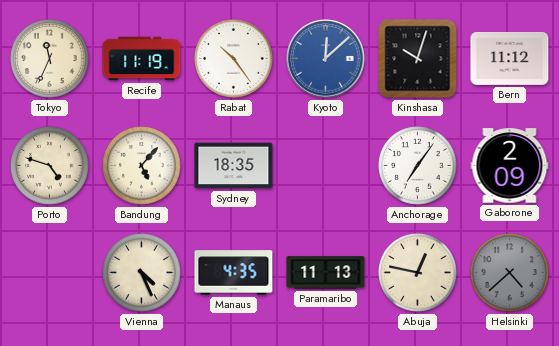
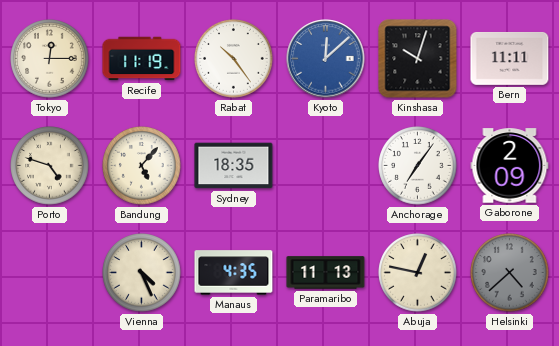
Tokyo: 11:34 -> 12:15
Bern: 11:12 -> 11:11
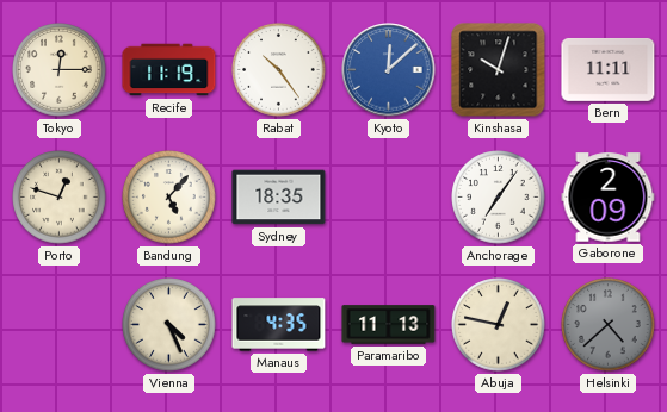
Porto: 4:48 -> 12:48
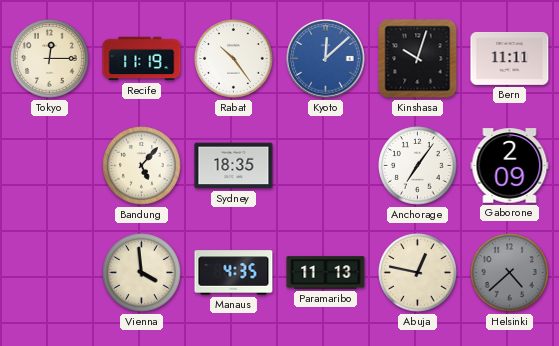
Porto: 12:48 -> none
Vienna: 4:26 -> 3:59
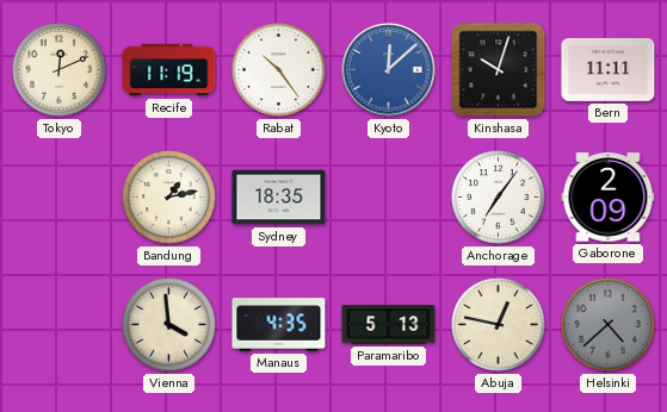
Tokyo: 12:15 -> 12:11
Bandung: 5:07 -> 1:13
Paramaribo: 11:13 -> 5:13
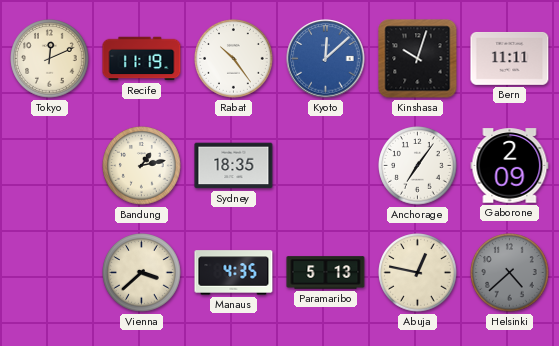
Vienna: 3:59 -> 3:38
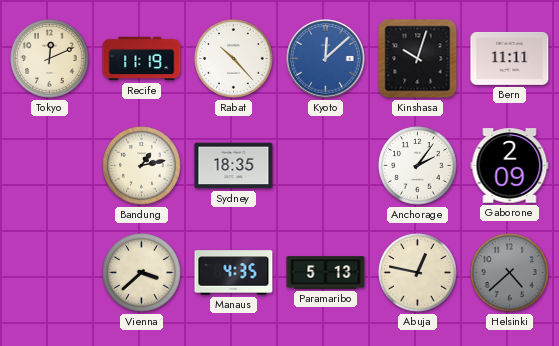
Rabat: 10:24 -> 10:23
Anchorage: 7:06 -> 2:06
